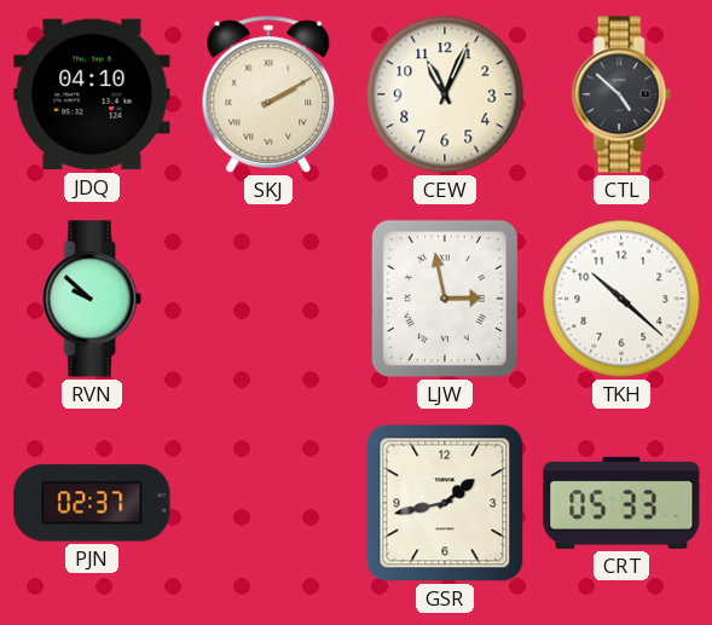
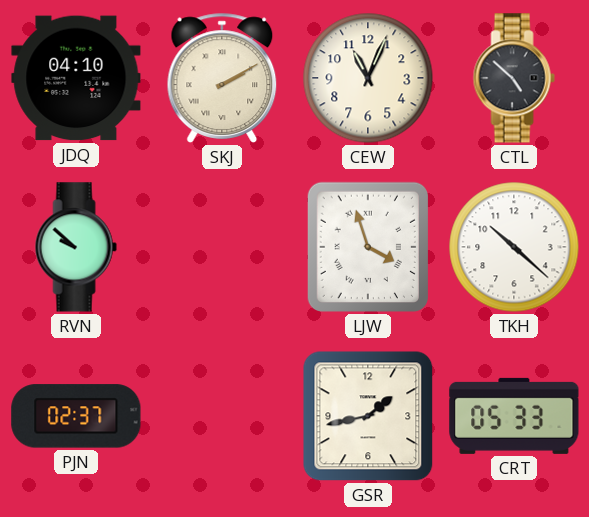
LJW: 2:58 -> 3:57
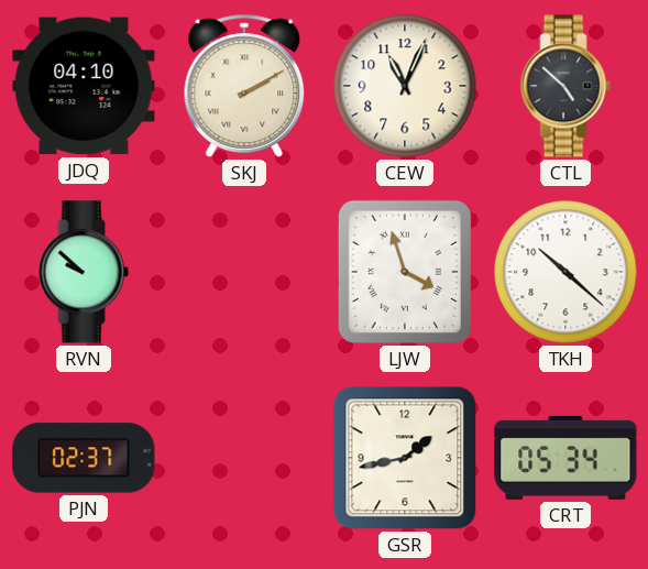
CRT: 05:33 -> 05:34
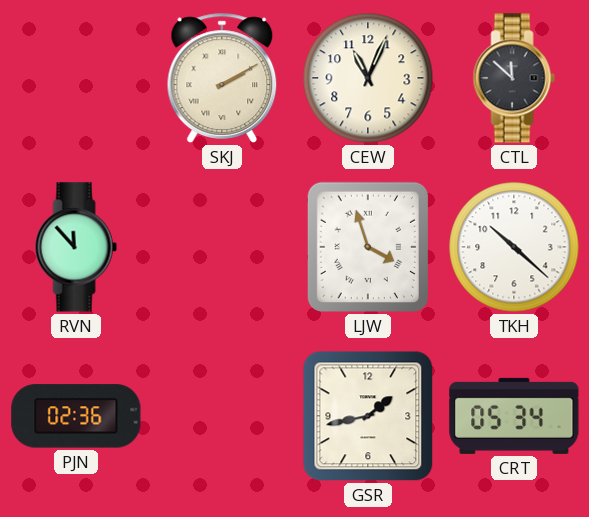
JDQ: 04:10 -> none
CTL: 4:52 -> 11:52
RVN: 9:52 -> 11:53
PJN: 02:37 -> 02:36
